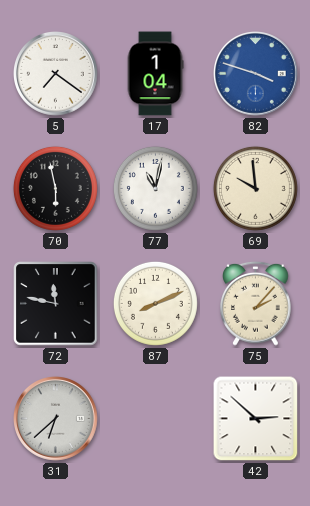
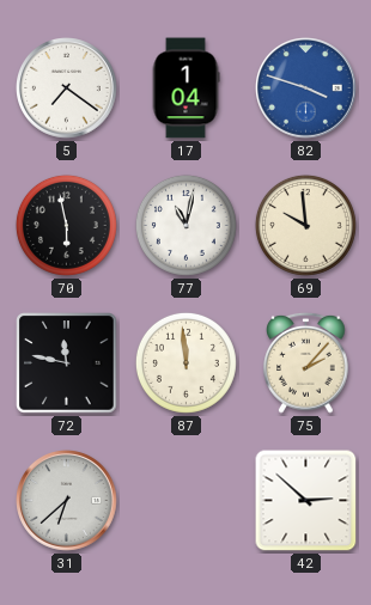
87: 8:11 -> 11:59
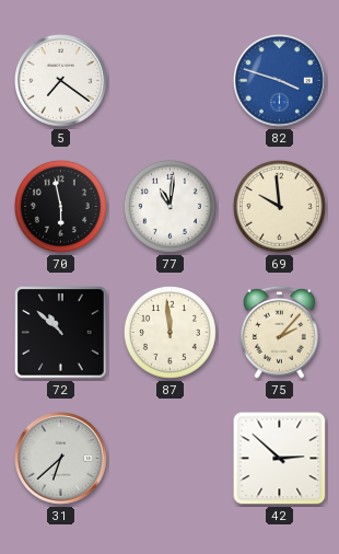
17: 1:04 -> none
77: 11:02 -> 11:01
72: 11:47 -> 10:52
